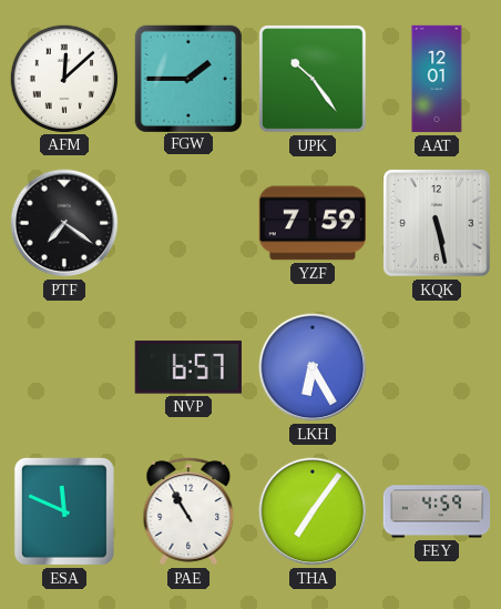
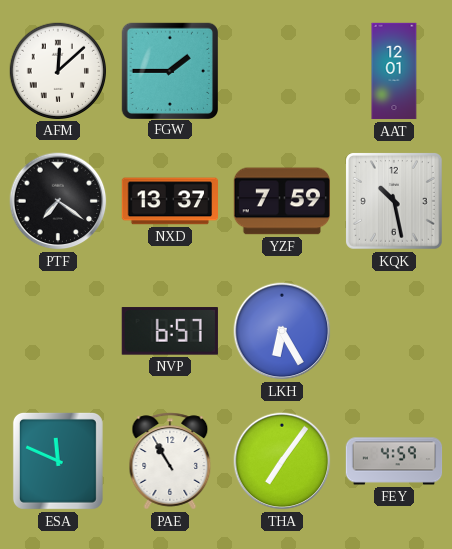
UPK: 10:24 -> none
NXD: none -> 13:37
KQK: 5:28 -> 10:28
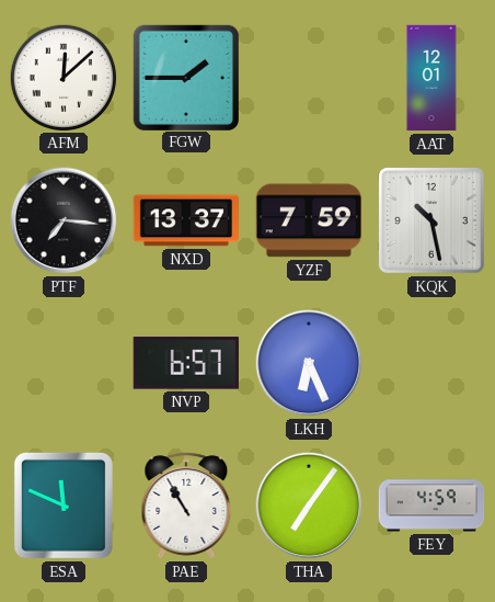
PTF: 7:21 -> 7:16
LKH: 6:25 -> 6:26
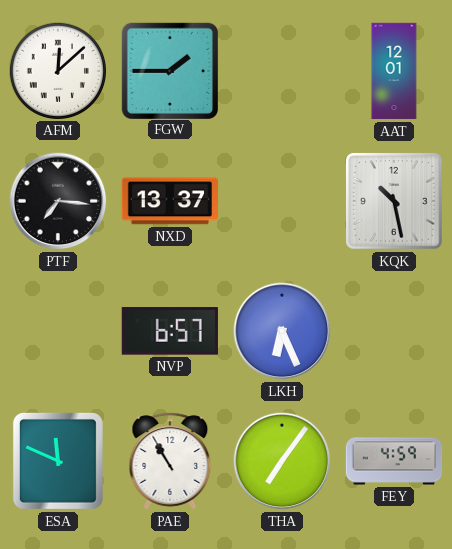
YZF: 7:59 -> none
